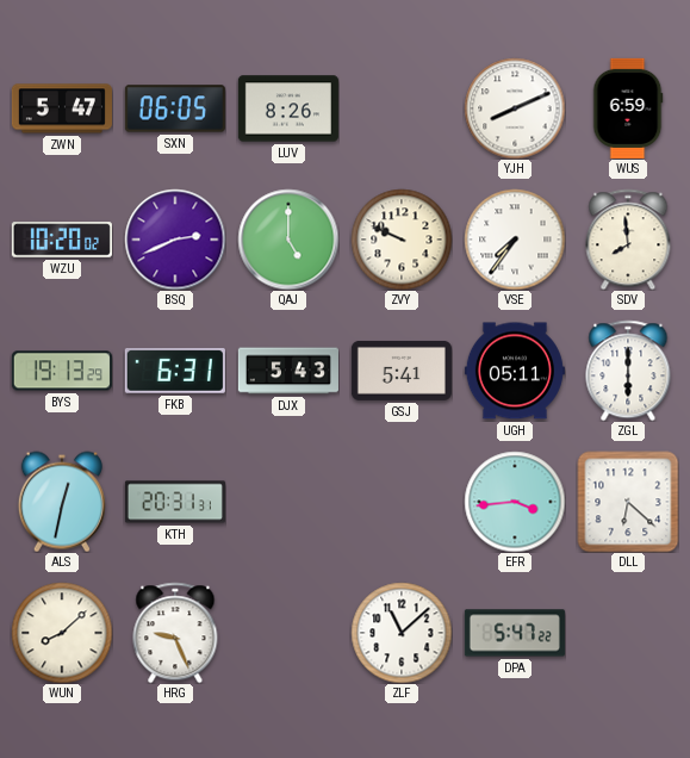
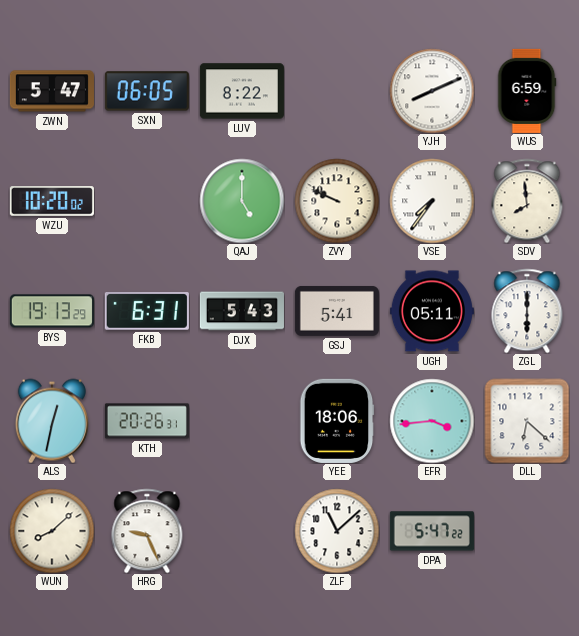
LUV: 8:26 -> 8:22
BSQ: 2:41 -> none
KTH: 20:31 -> 20:26
YEE: none -> 18:06
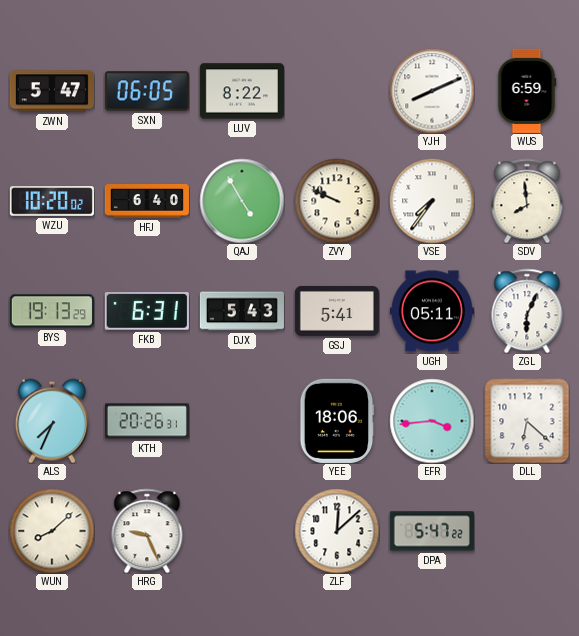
HFJ: none -> 6:40
QAJ: 5:00 -> 4:55
ZGL: 6:00 -> 6:04
ALS: 12:32 -> 7:34
ZLF: 11:08 -> 12:08
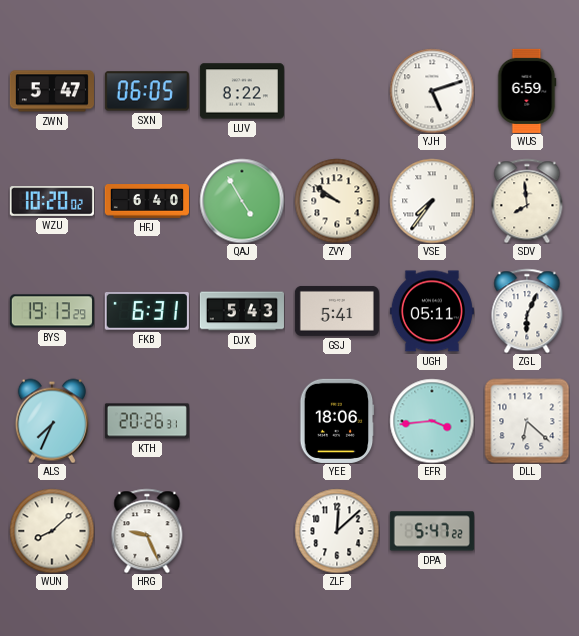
YJH: 8:11 -> 5:12
ZVY: 9:49 -> 9:51
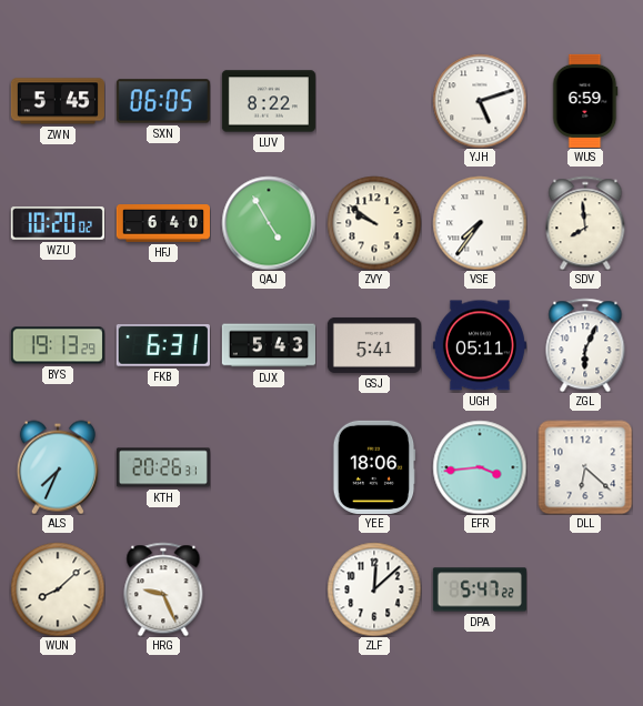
ZWN: 5:47 -> 5:45
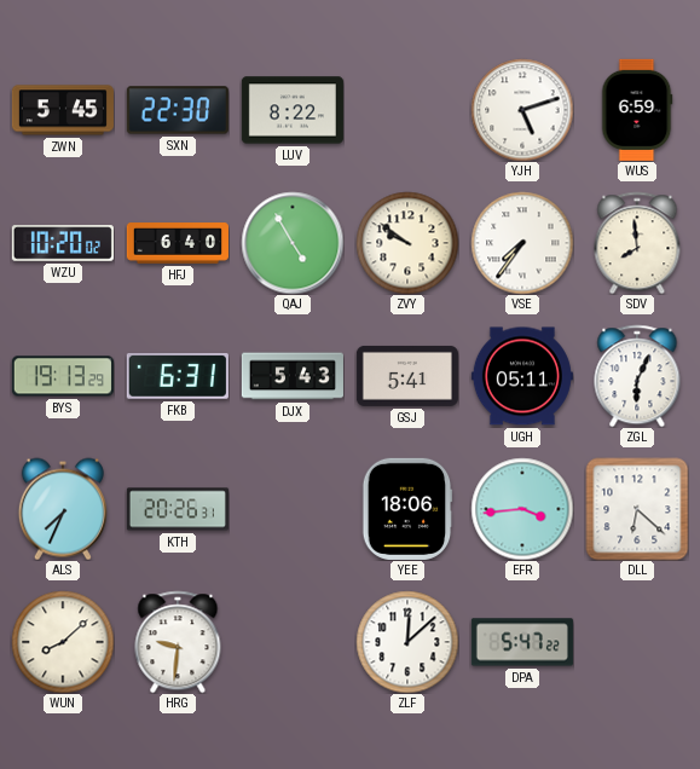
SXN: 06:05 -> 22:30
HRG: 9:26 -> 9:31
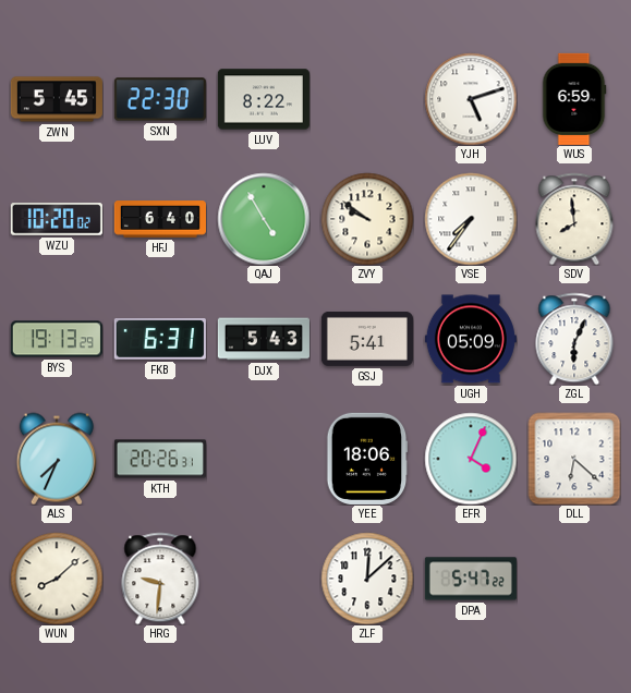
UGH: 05:11 -> 05:09
EFR: 3:44 -> 4:04
